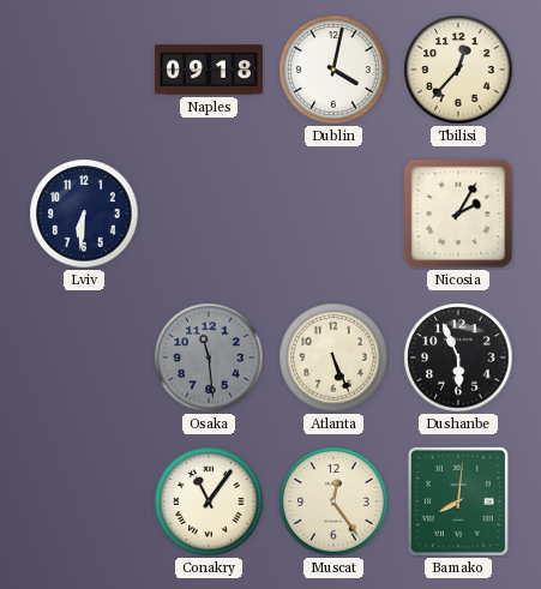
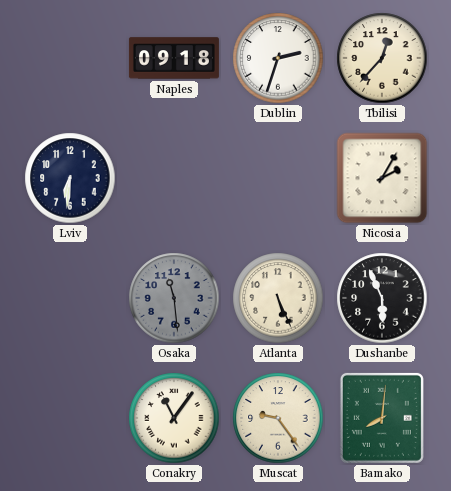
Dublin: 4:02 -> 2:33
Muscat: 12:24 -> 9:24
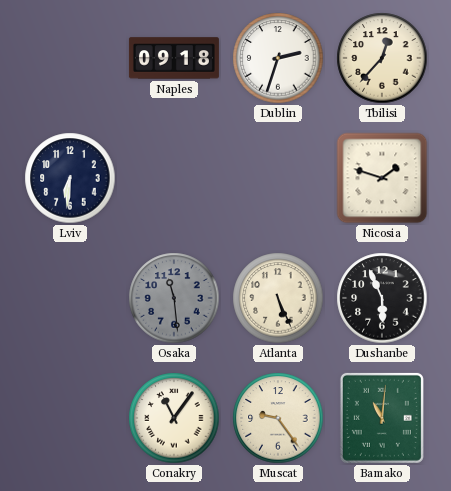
Nicosia: 2:05 -> 1:48
Bamako: 8:01 -> 11:01
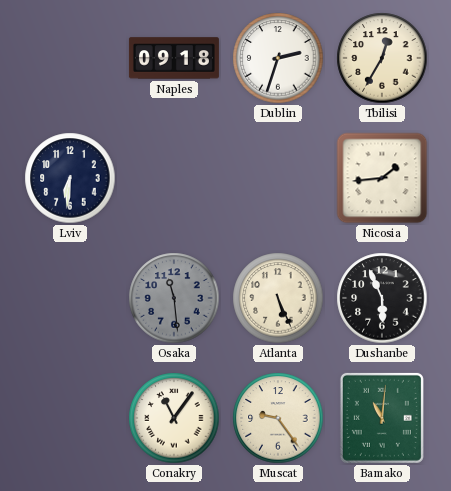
Tbilisi: 12:37 -> 12:35
Nicosia: 1:48 -> 1:44
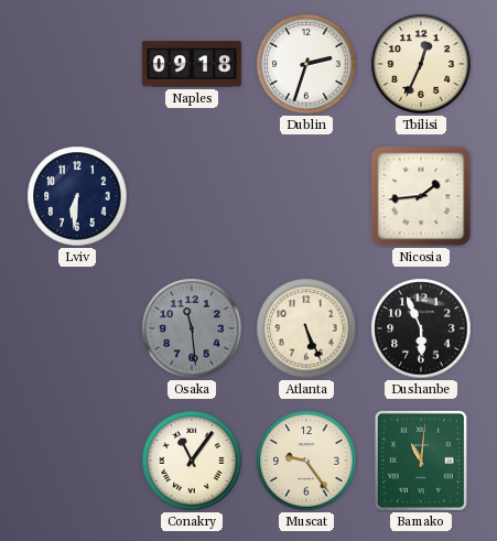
Tbilisi: 12:35 -> 12:34
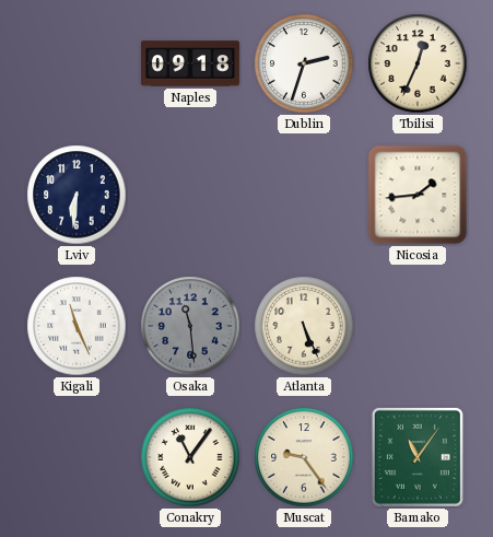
Kigali: none -> 11:26
Dushanbe: 5:56 -> none
Bamako: 11:01 -> 11:06
